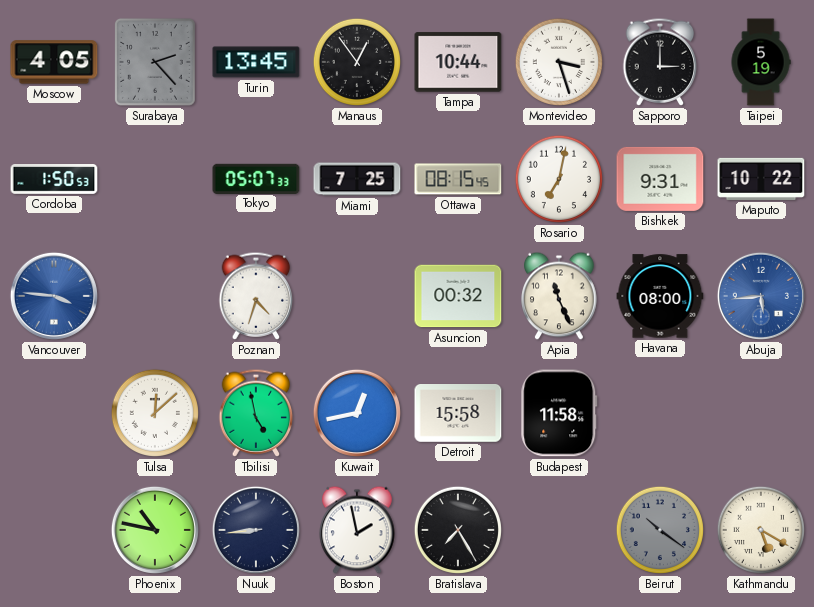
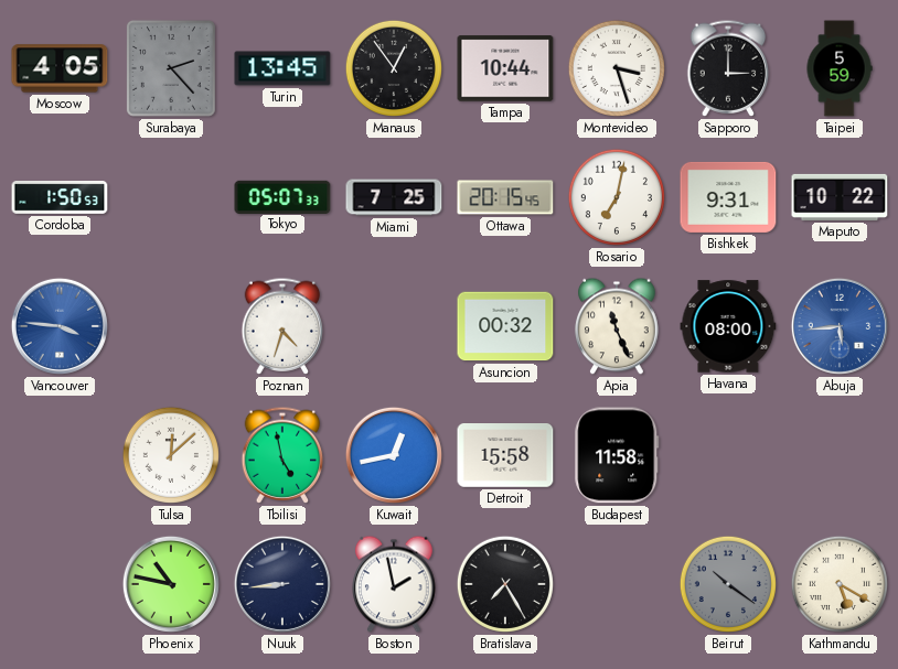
Taipei: 5:19 -> 5:59
Ottawa: 08:15 -> 20:15
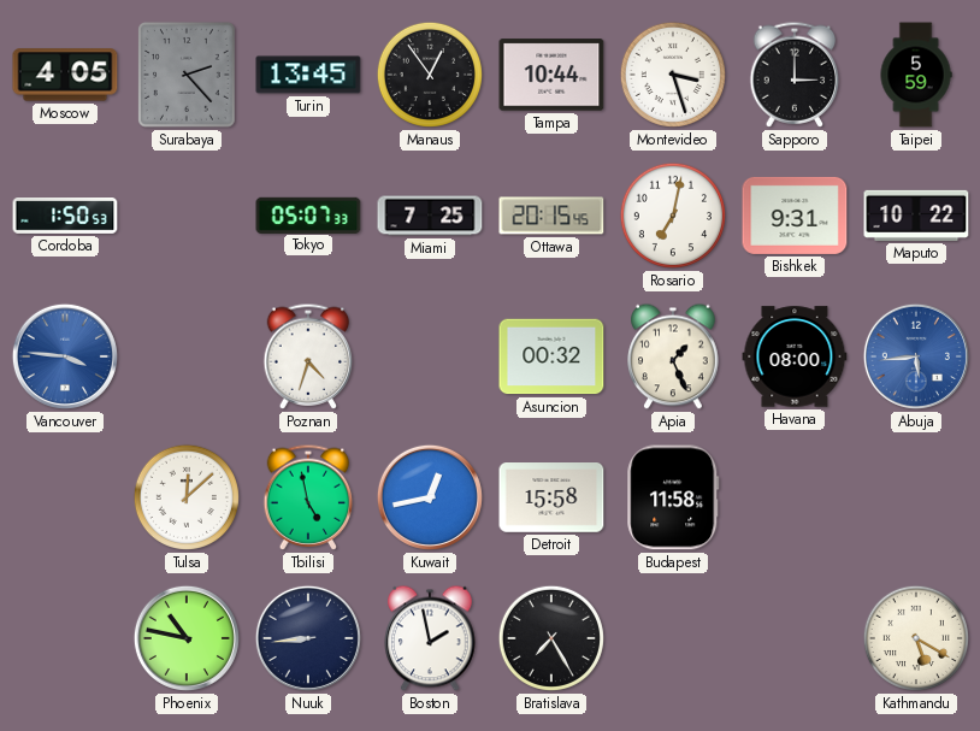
Apia: 11:26 -> 1:26
Beirut: 10:21 -> none
